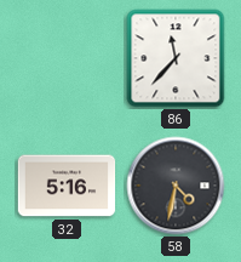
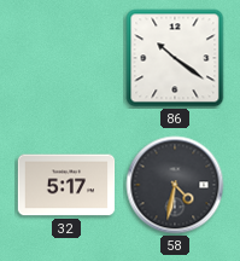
86: 11:37 -> 10:21
32: 5:16 -> 5:17
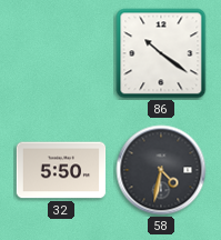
32: 5:17 -> 5:50
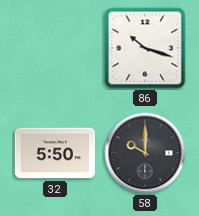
86: 10:21 -> 10:18
58: 4:32 -> 10:00
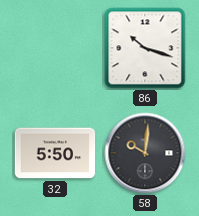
58: 10:00 -> 10:01
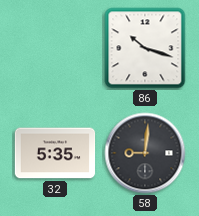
32: 5:50 -> 5:35
58: 10:01 -> 9:01
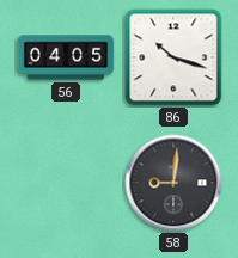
56: none -> 04:05
32: 5:35 -> none
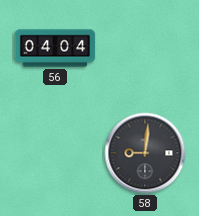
56: 04:05 -> 04:04
86: 10:18 -> none
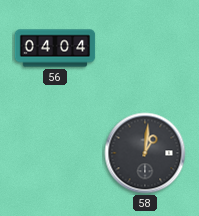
58: 9:01 -> 1:01
